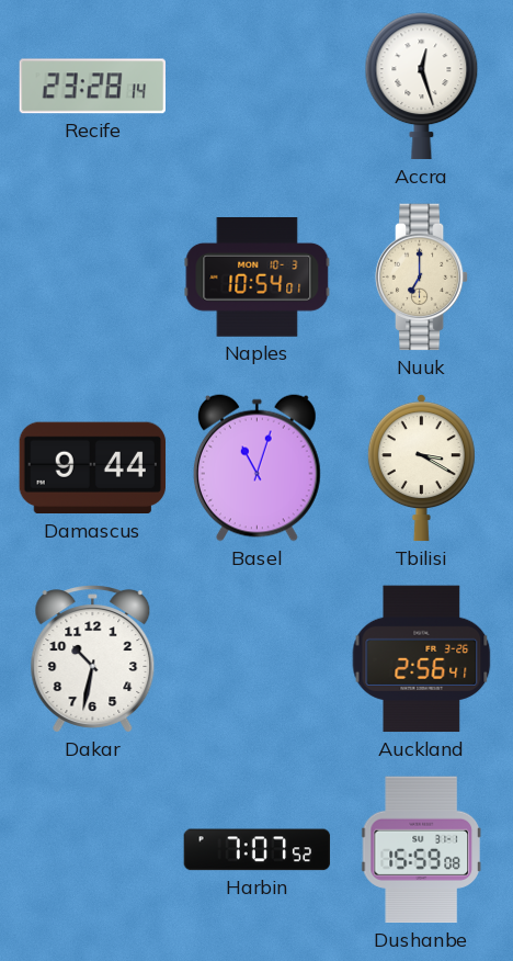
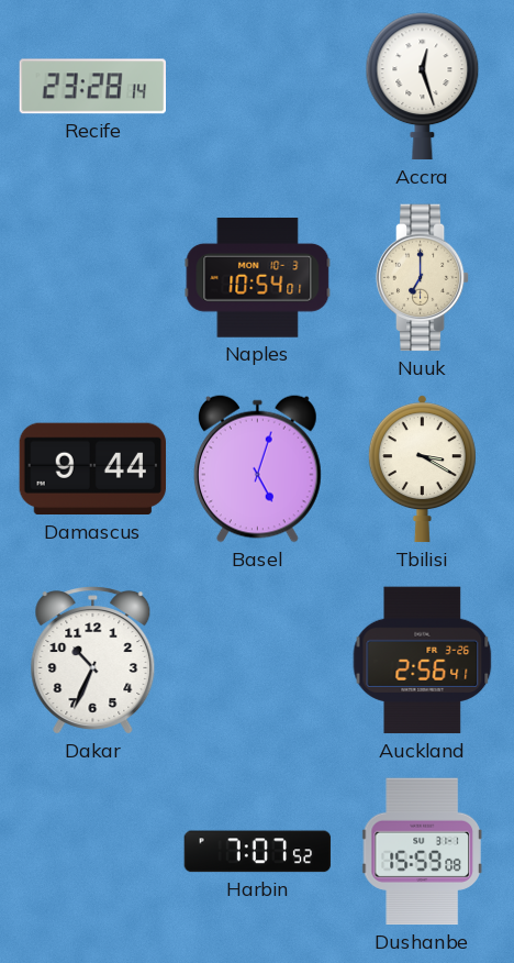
Basel: 11:03 -> 5:03
Dakar: 10:32 -> 10:34
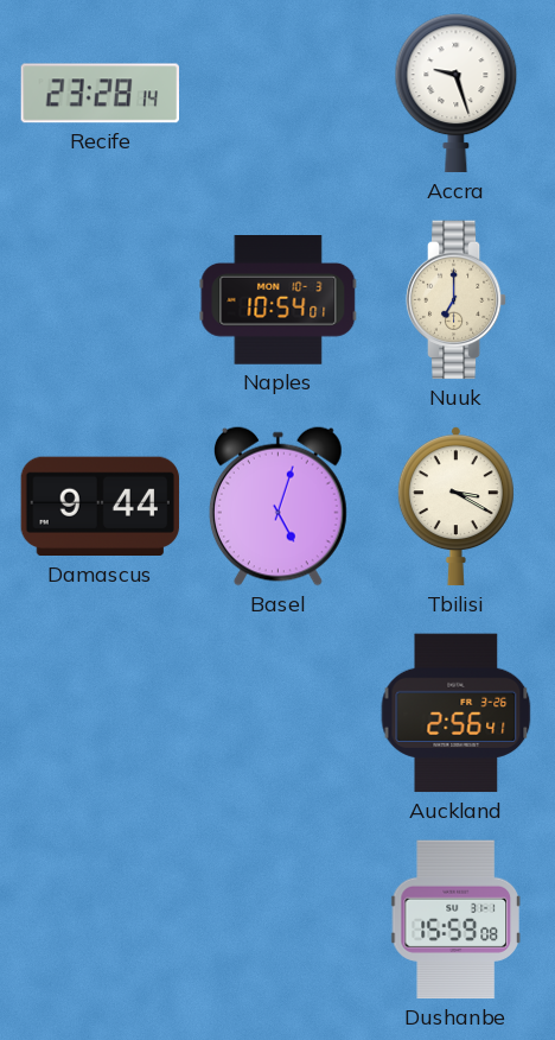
Accra: 12:27 -> 9:27
Dakar: 10:34 -> none
Harbin: 7:07 -> none
